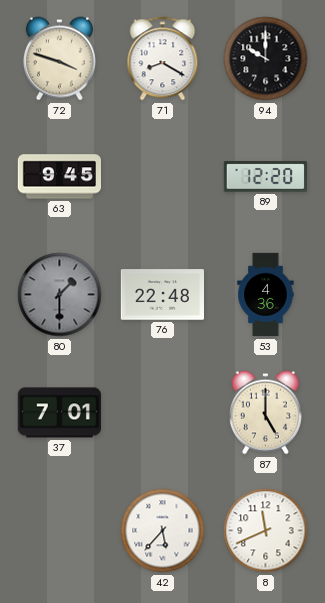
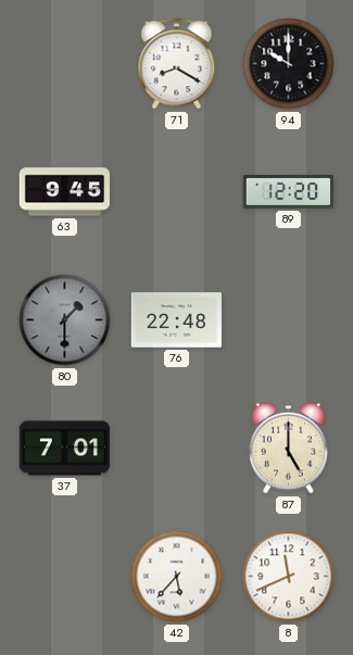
72: 3:48 -> none
53: 4:36 -> none
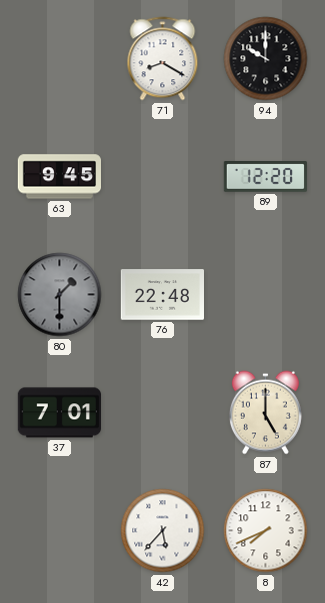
8: 11:41 -> 7:41
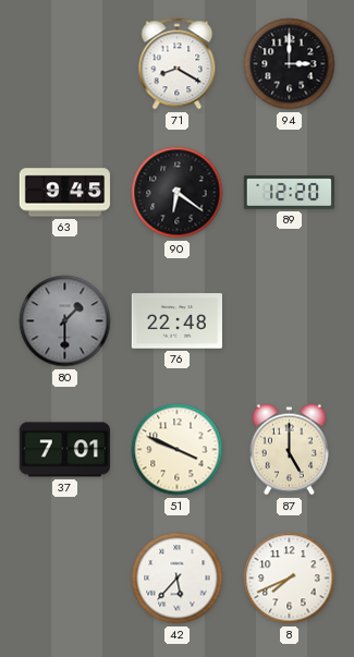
94: 10:00 -> 3:00
90: none -> 6:21
51: none -> 3:49
